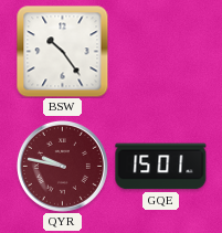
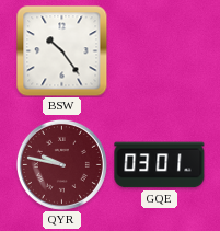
GQE: 15:01 -> 03:01
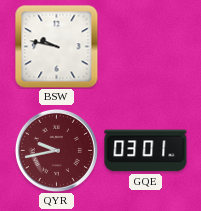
BSW: 10:24 -> 9:47
QYR: 9:47 -> 9:43
